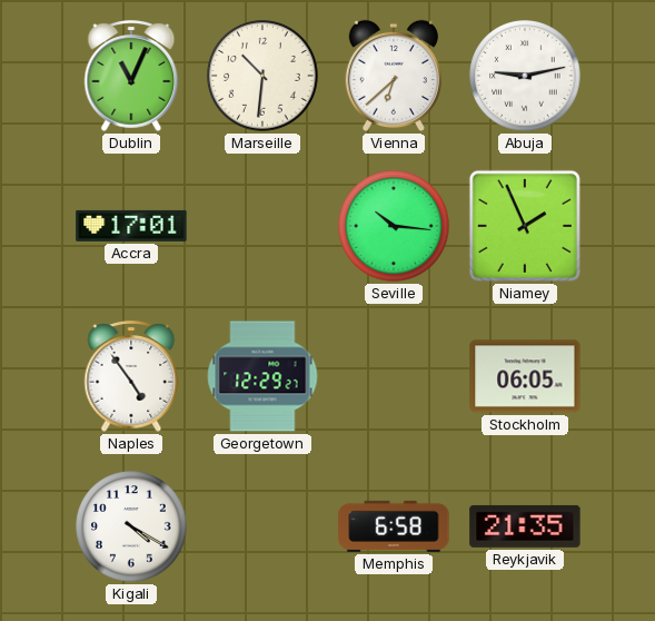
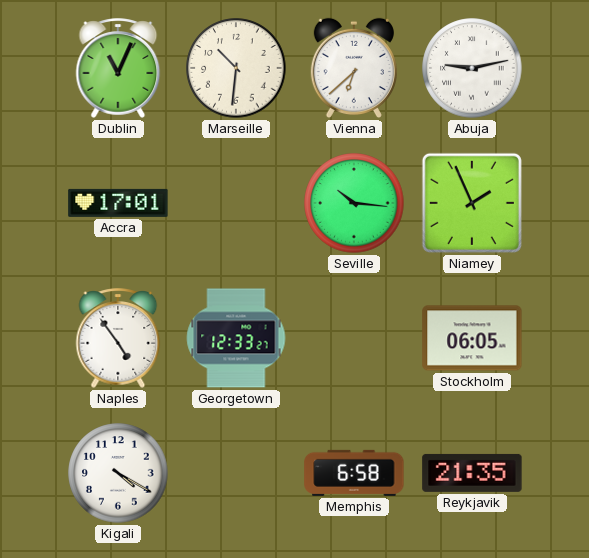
Georgetown: 12:29 -> 12:33
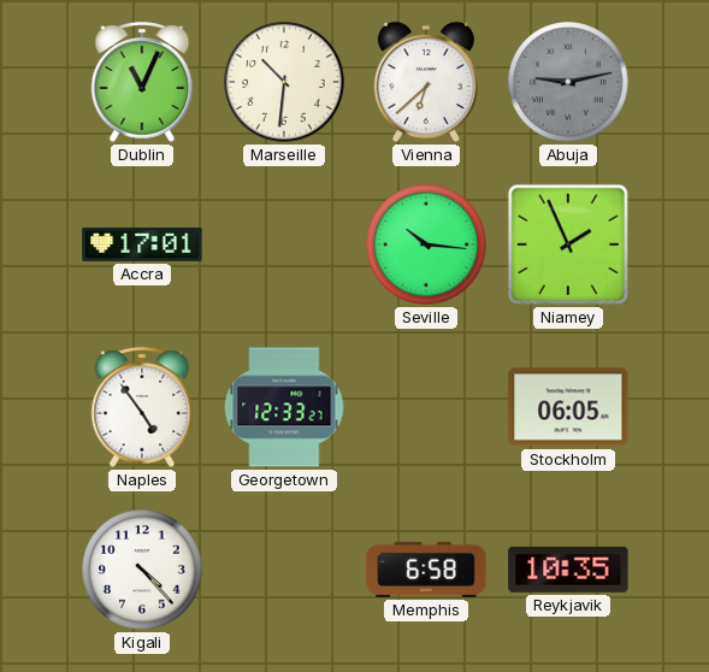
Abuja dial: white -> grey
Kigali: 4:20 -> 4:23
Reykjavik: 21:35 -> 10:35
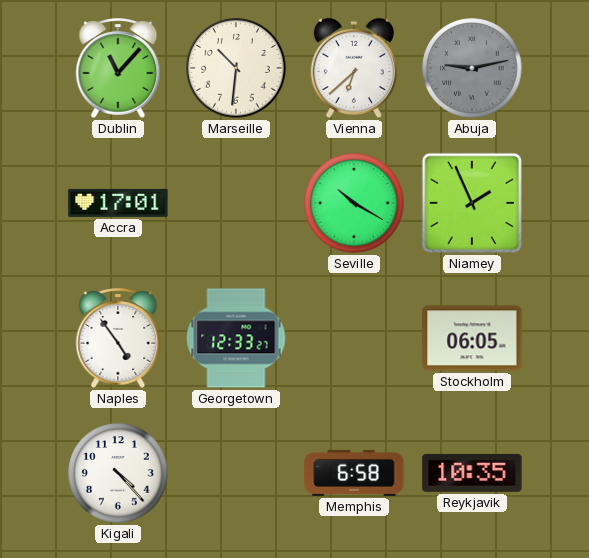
Dublin: 11:04 -> 11:07
Seville: 10:16 -> 10:20
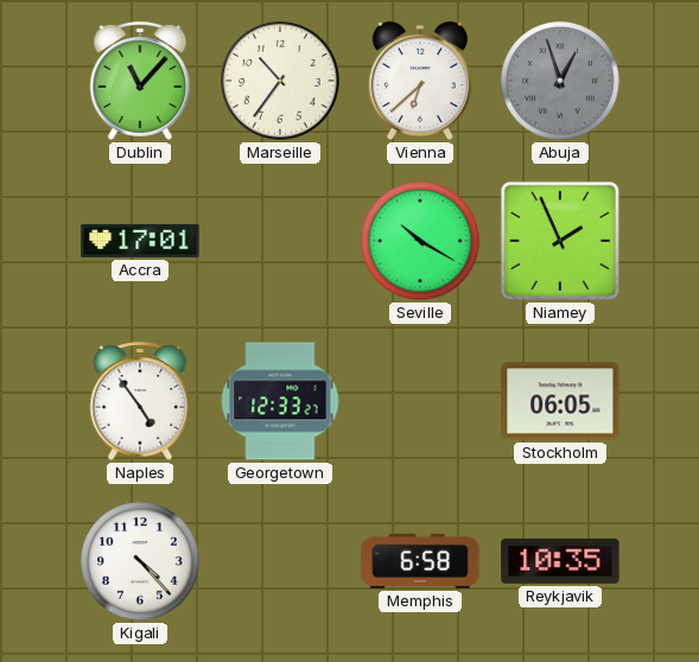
Marseille: 10:31 -> 10:36
Abuja: 9:13 -> 12:57
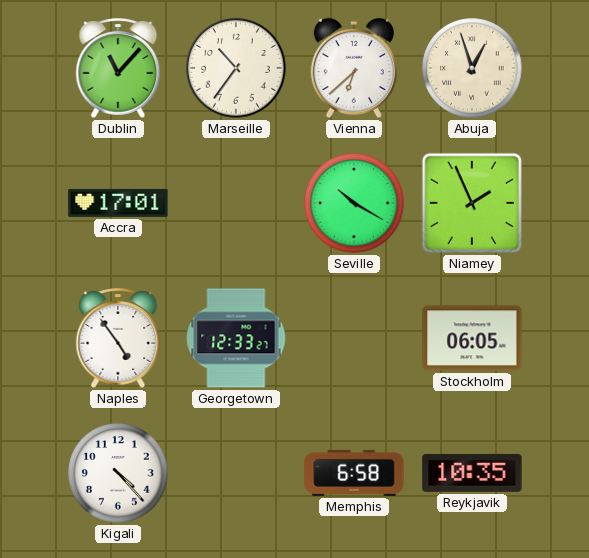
Abuja dial: grey -> cream
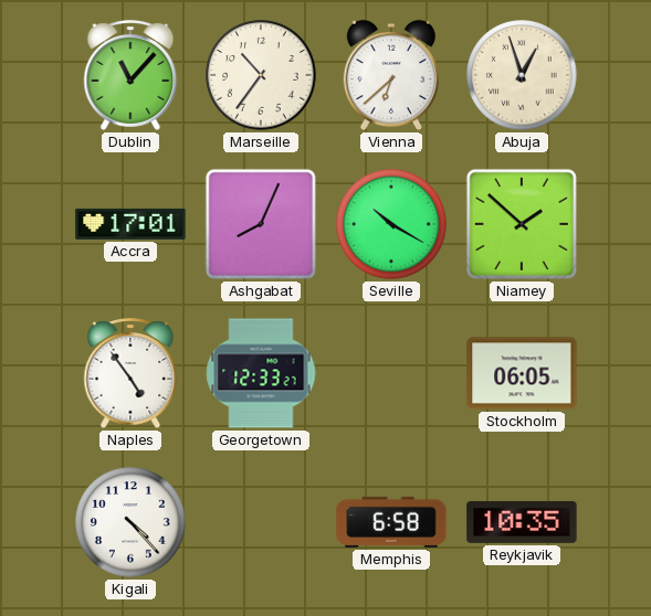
Ashgabat: none -> 8:04
Niamey: 1:56 -> 1:52
